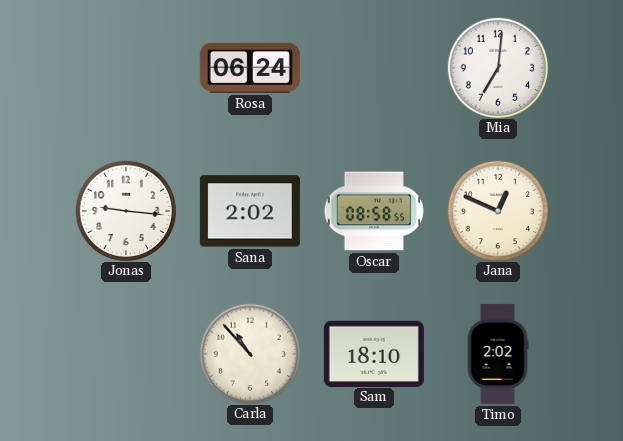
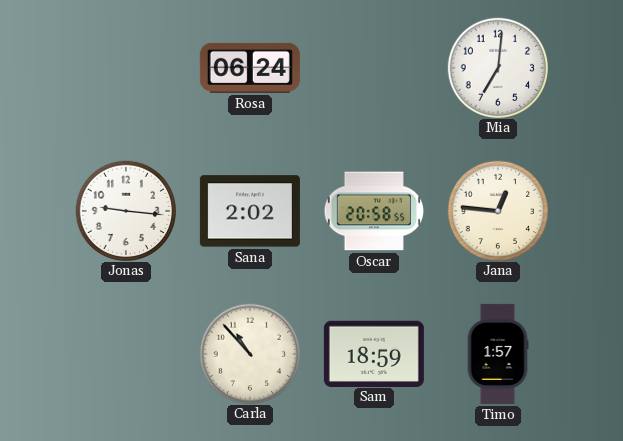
Oscar: 08:58 -> 20:58
Jana: 12:49 -> 12:46
Sam: 18:10 -> 18:59
Timo: 2:02 -> 1:57
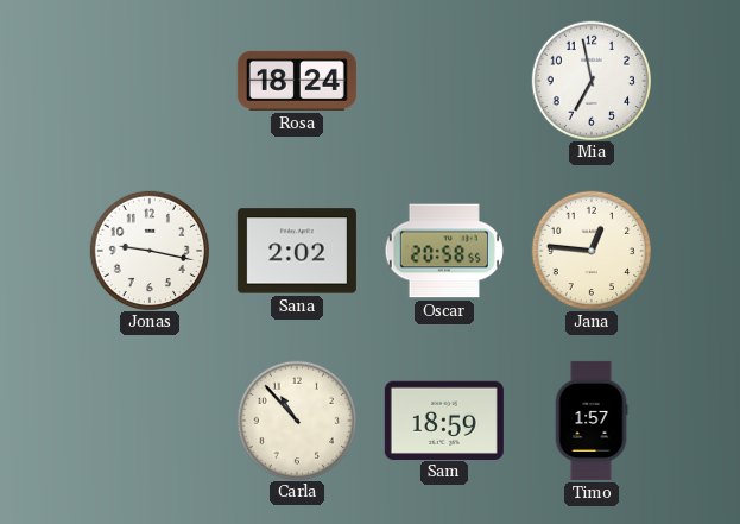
Rosa: 06:24 -> 18:24
Mia: 7:01 -> 6:58
Jonas: 9:16 -> 9:17
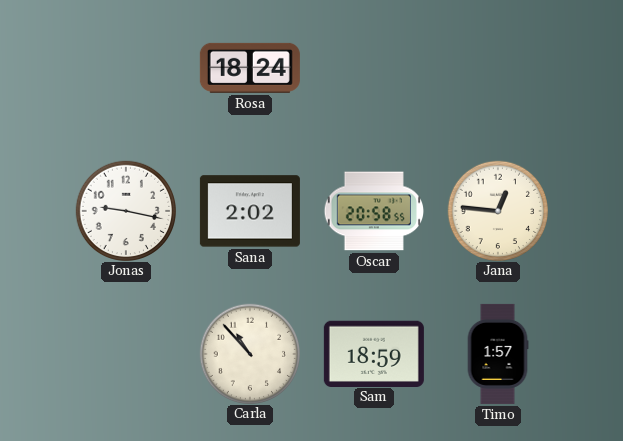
Mia: 6:58 -> none
